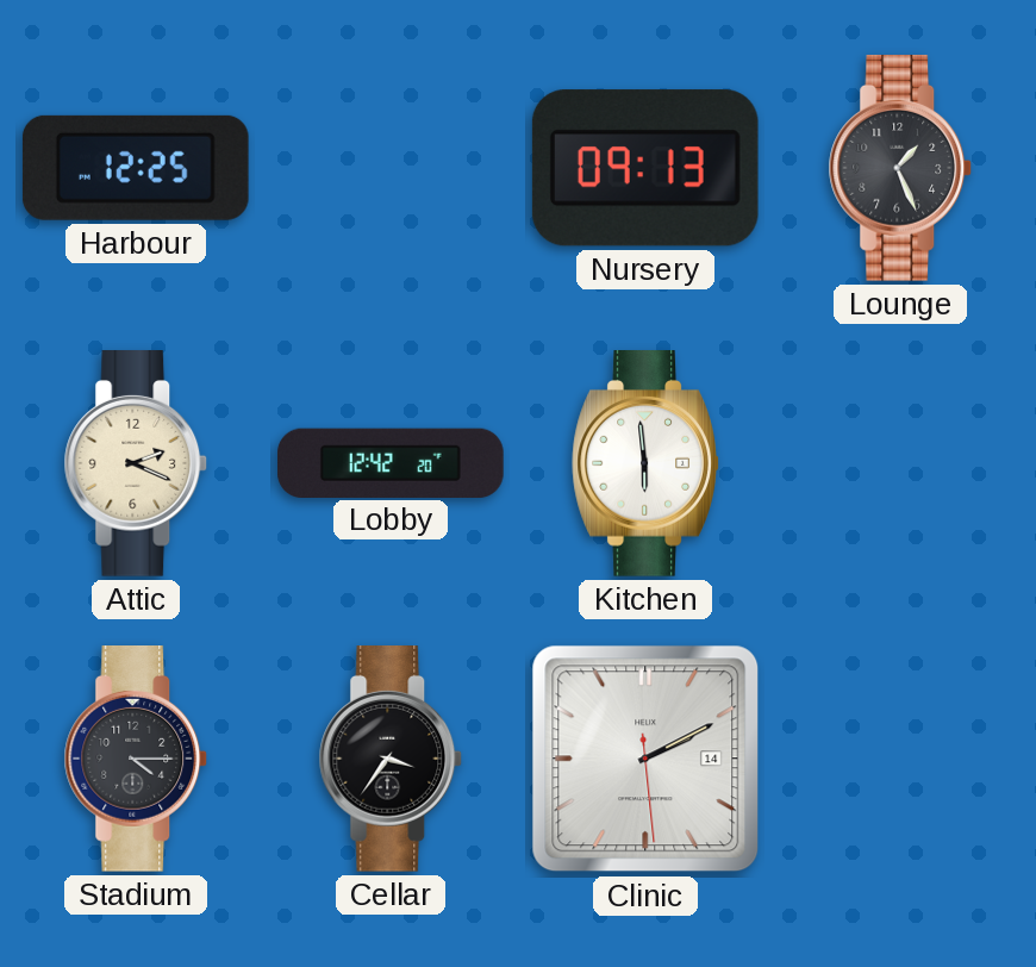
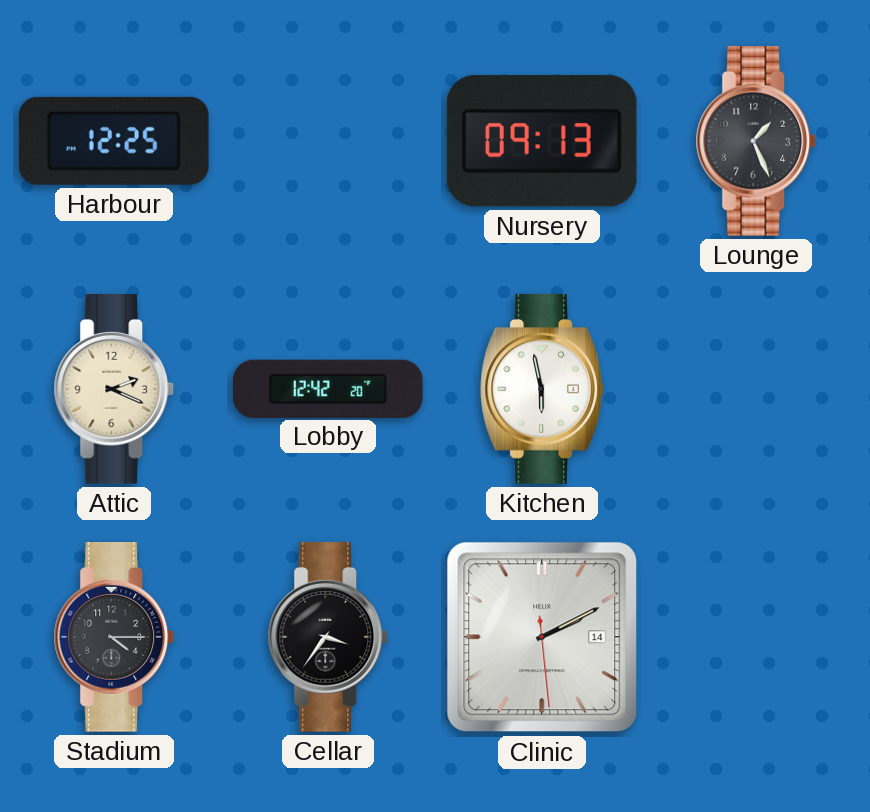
Kitchen: 5:59 -> 5:58
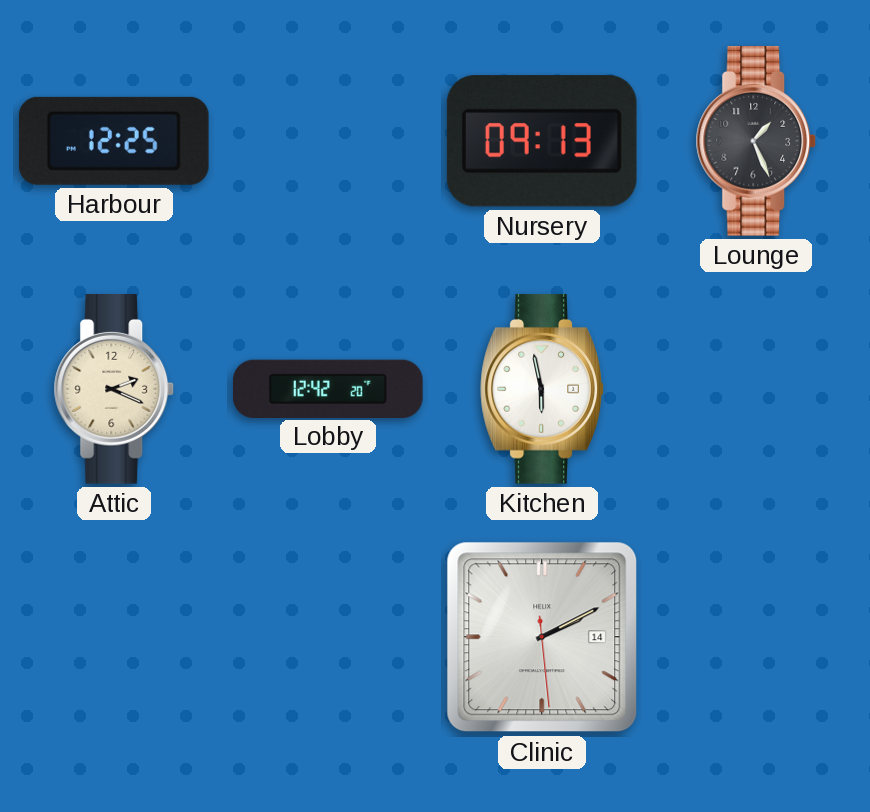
Stadium: 4:15 -> none
Cellar: 3:36 -> none
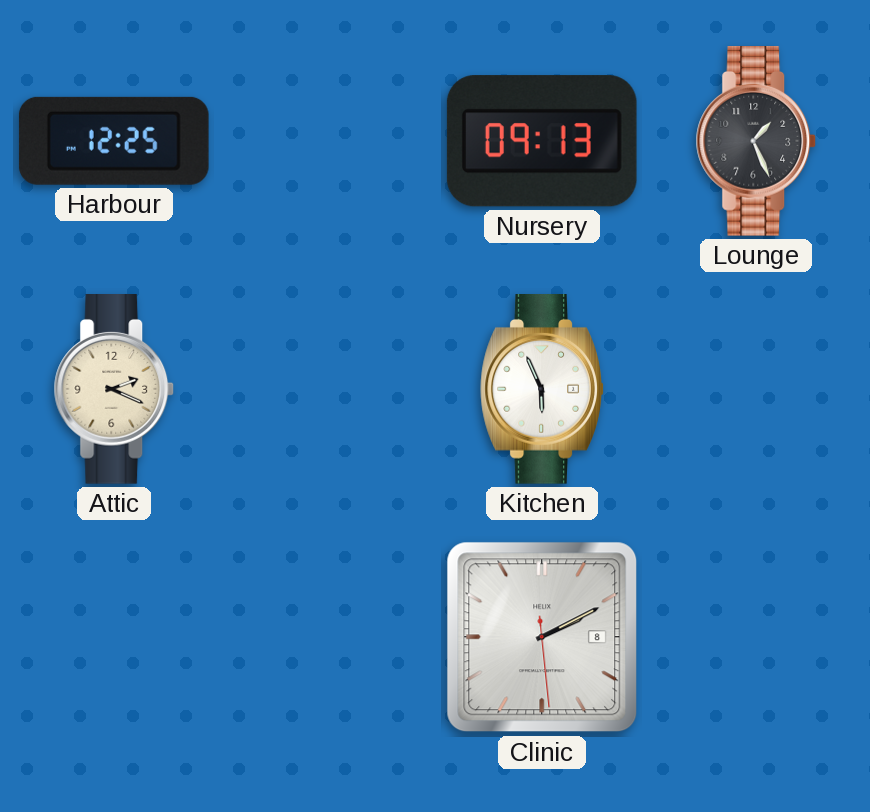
Lobby: 12:42 -> none
Kitchen: 5:58 -> 5:56
Clinic date: 14 -> 8
